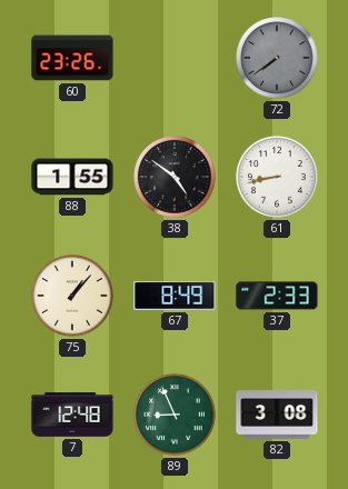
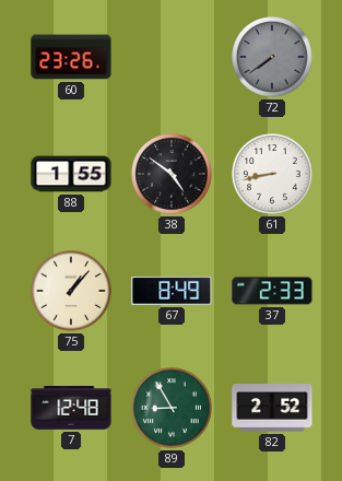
89: 8:56 -> 8:55
82: 3:08 -> 2:52
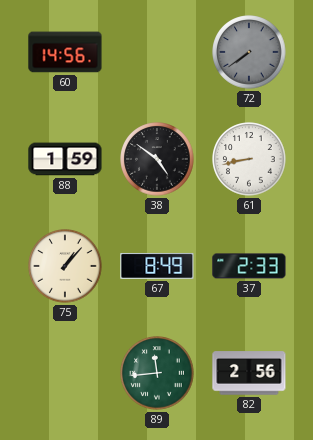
60: 23:26 -> 14:56
88: 1:55 -> 1:59
7: 12:48 -> none
89: 8:55 -> 11:44
82: 2:52 -> 2:56
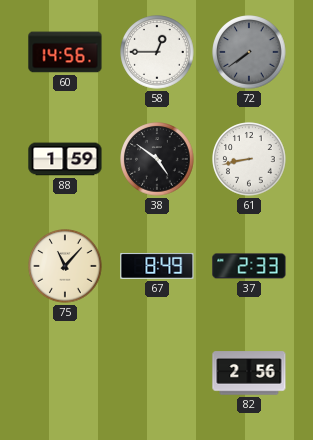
58: none -> 12:45
75: 1:07 -> 11:07
89: 11:44 -> none
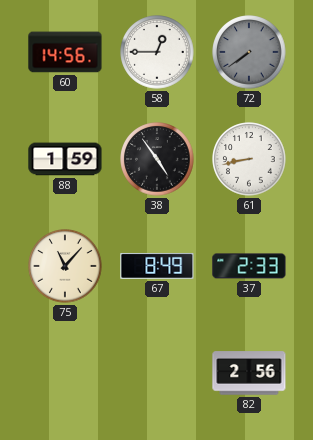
38: 4:51 -> 4:54
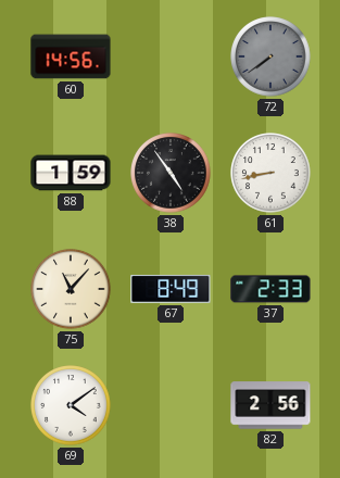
58: 12:45 -> none
69: none -> 4:09
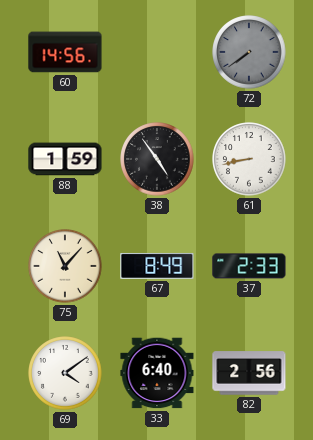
33: none -> 6:40
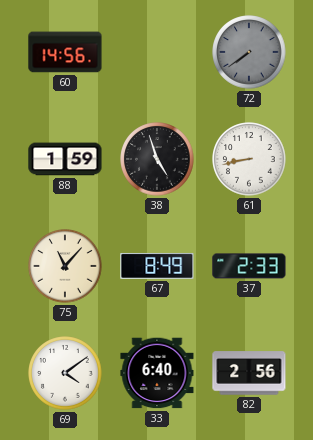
38: 4:54 -> 4:57
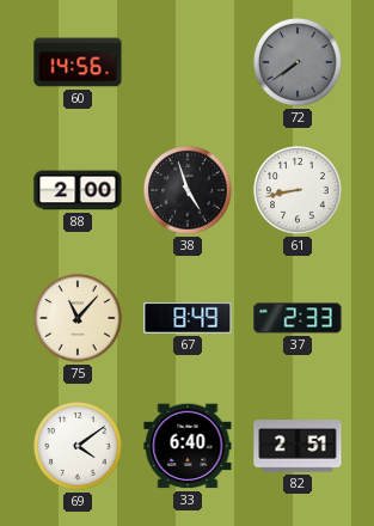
88: 1:59 -> 2:00
82: 2:56 -> 2:51
